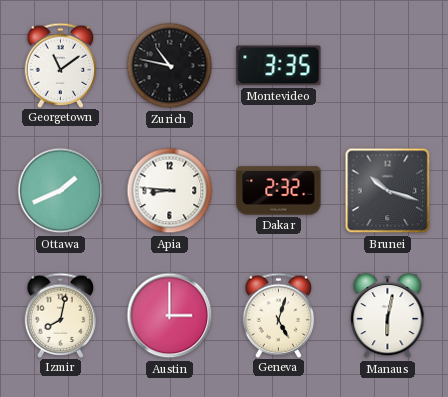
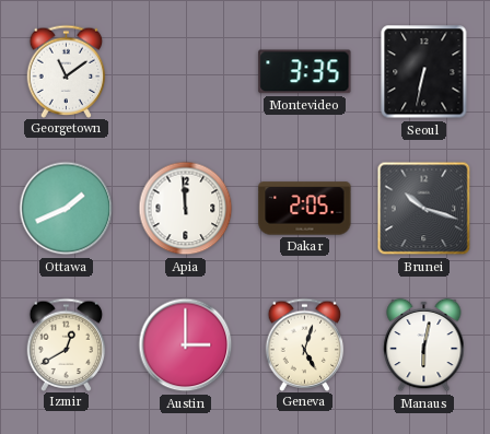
Zurich: 10:47 -> none
Seoul: none -> 6:32
Apia: 8:46 -> 11:59
Dakar: 2:32 -> 2:05
Izmir: 8:02 -> 12:40
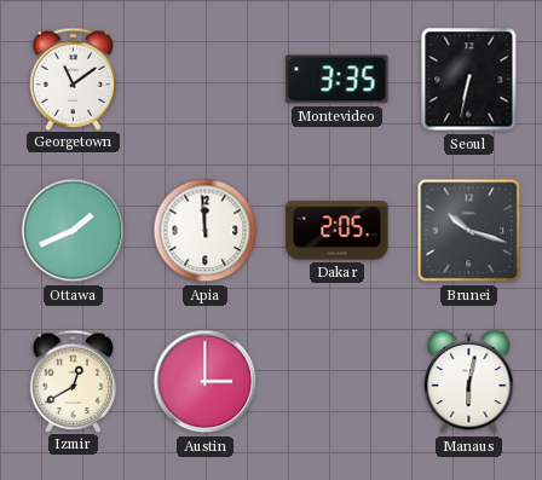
Geneva: 5:03 -> none
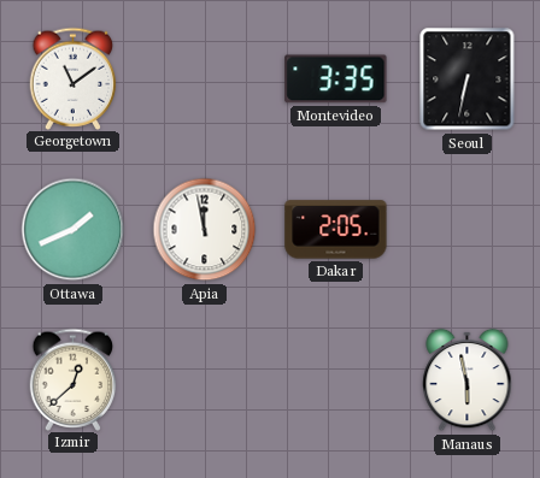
Apia: 11:59 -> 11:58
Brunei: 10:18 -> none
Izmir: 12:40 -> 12:38
Austin: 3:00 -> none
Manaus: 6:02 -> 5:58
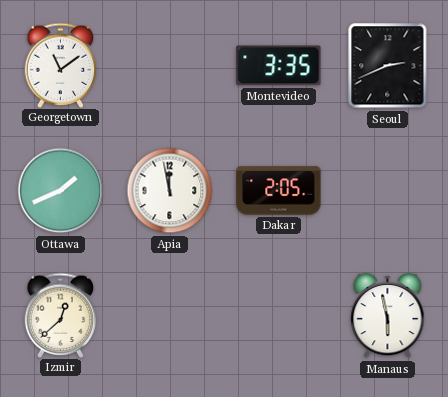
Seoul: 6:32 -> 2:41
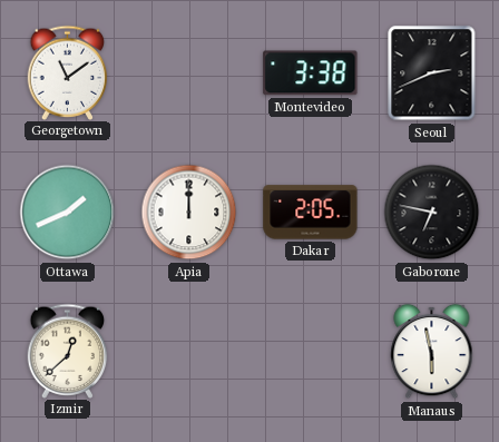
Montevideo: 3:35 -> 3:38
Apia: 11:58 -> 12:00
Gaborone: none -> 6:47
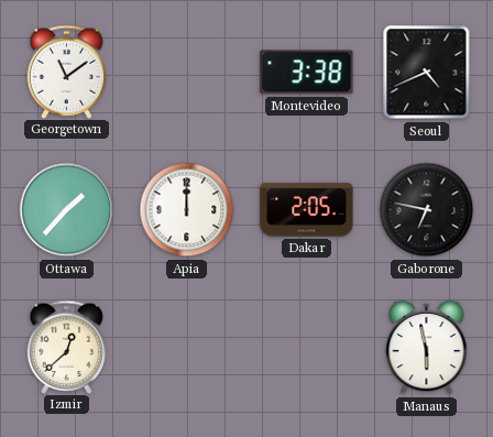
Seoul: 2:41 -> 4:41
Ottawa: 1:41 -> 1:37
